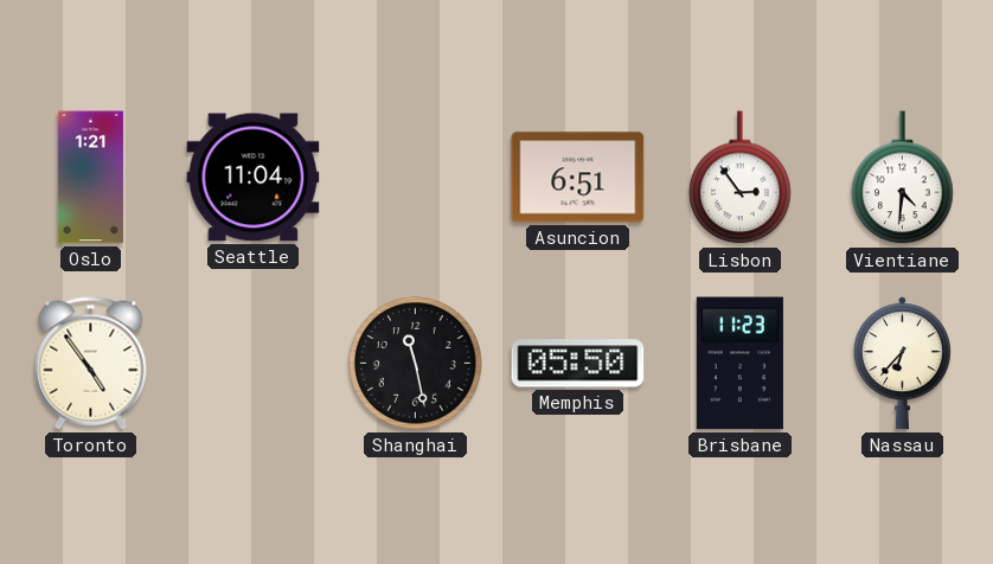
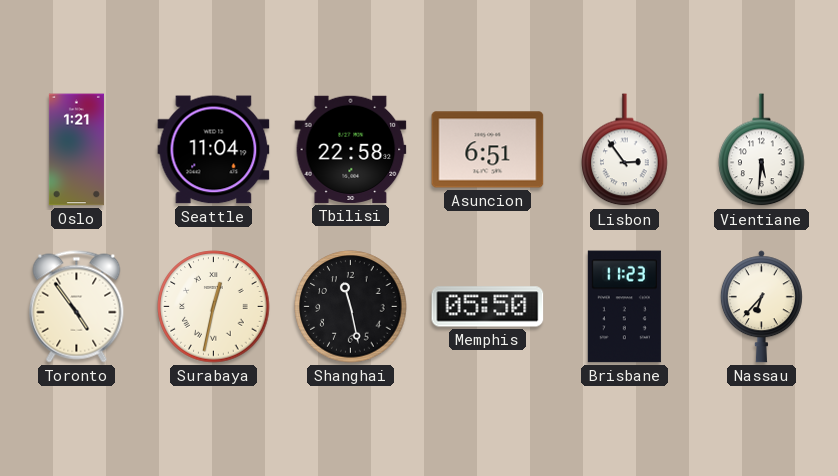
Tbilisi: none -> 22:58
Vientiane: 4:31 -> 5:31
Surabaya: none -> 12:32
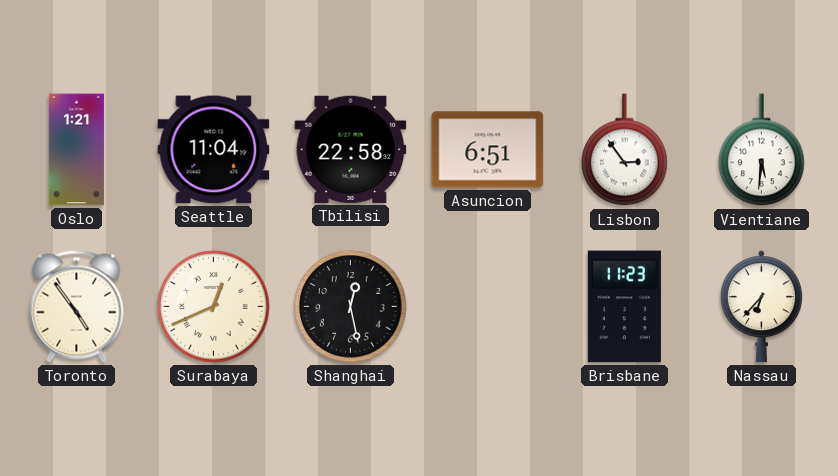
Surabaya: 12:32 -> 12:41
Shanghai: 11:28 -> 12:28
Memphis: 05:50 -> none
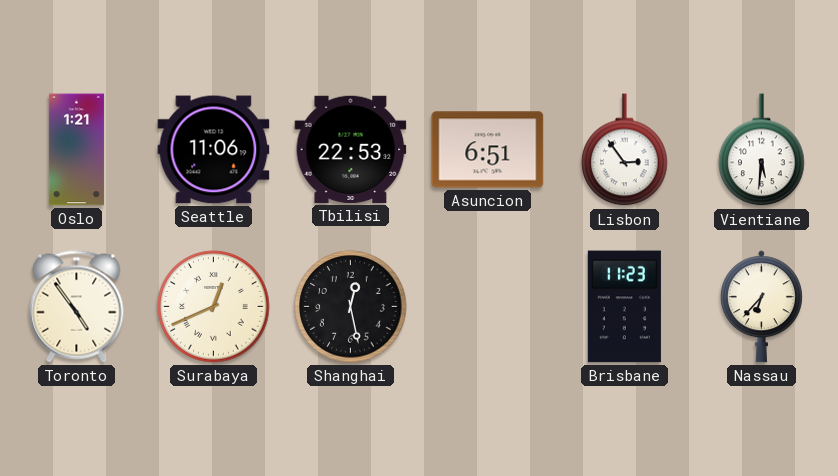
Seattle: 11:04 -> 11:06
Tbilisi: 22:58 -> 22:53
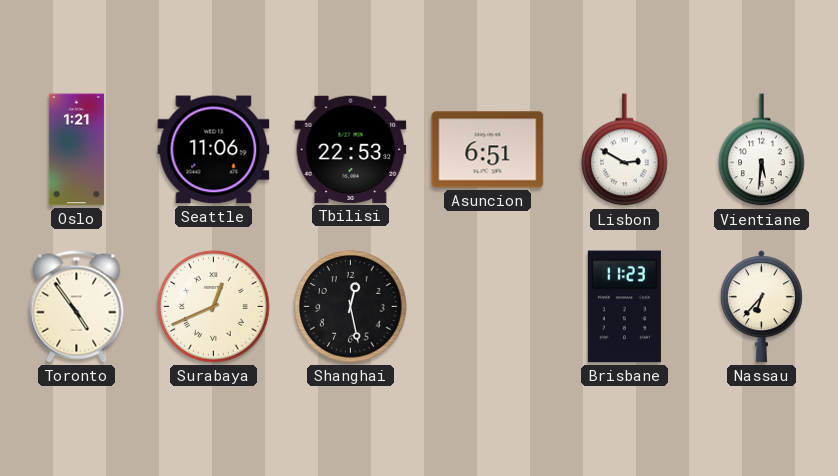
Lisbon: 2:54 -> 2:50
